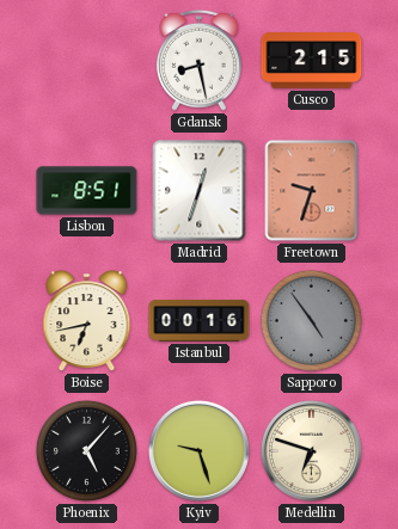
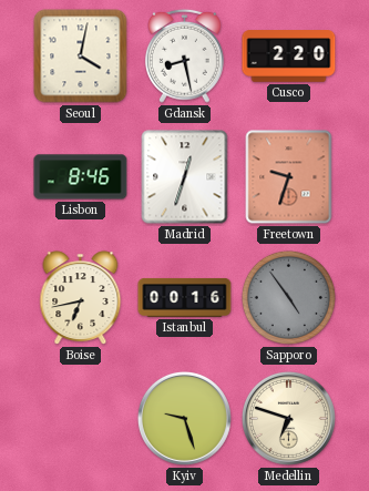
Seoul: none -> 4:02
Cusco: 2:15 -> 2:20
Lisbon: 8:51 -> 8:46
Phoenix: 5:07 -> none
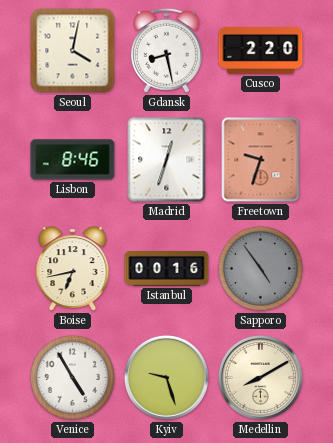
Venice: none -> 4:55
Medellin: 6:48 -> 8:10
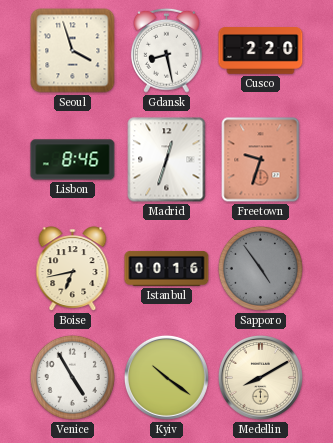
Seoul: 4:02 -> 3:57
Kyiv: 9:27 -> 10:21
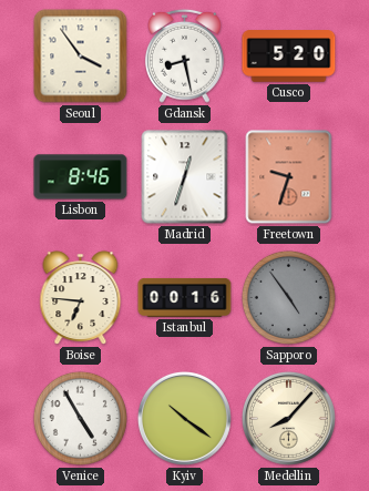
Seoul: 3:57 -> 3:54
Cusco: 2:20 -> 5:20
Boise: 6:43 -> 6:46
Medellin: 8:10 -> 8:07
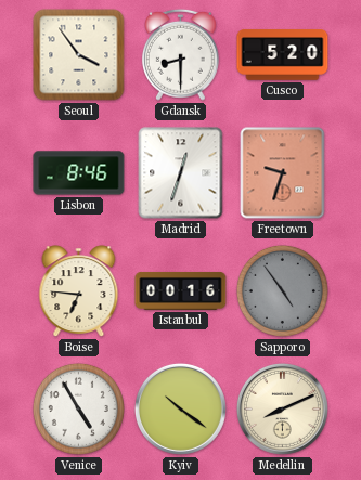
Gdansk: 8:28 -> 8:30
Medellin: 8:07 -> 8:11
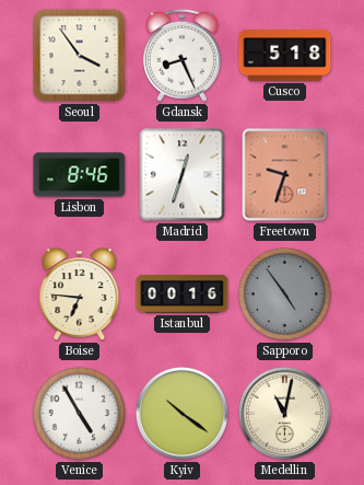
Gdansk: 8:30 -> 8:26
Cusco: 5:20 -> 5:18
Medellin: 8:11 -> 11:02
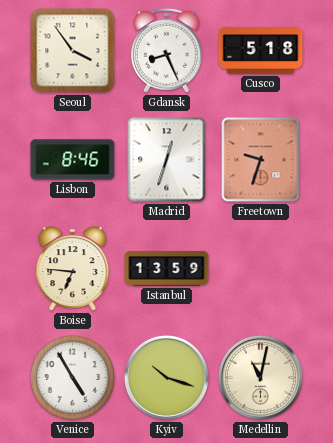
Istanbul: 00:16 -> 13:59
Sapporo: 4:54 -> none
Kyiv: 10:21 -> 10:18
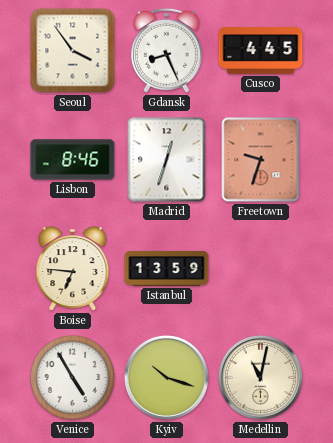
Cusco: 5:18 -> 4:45
